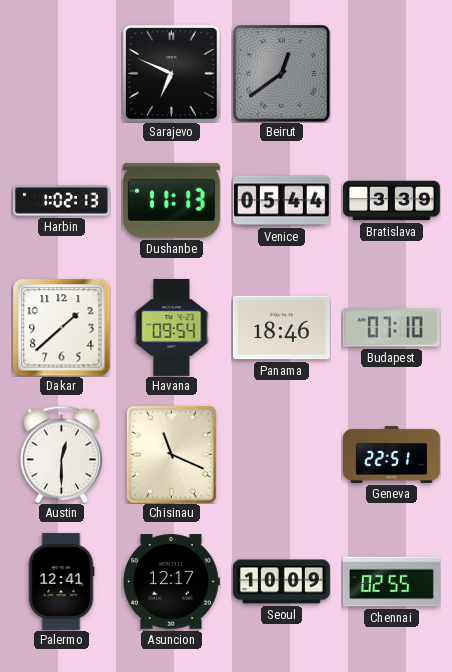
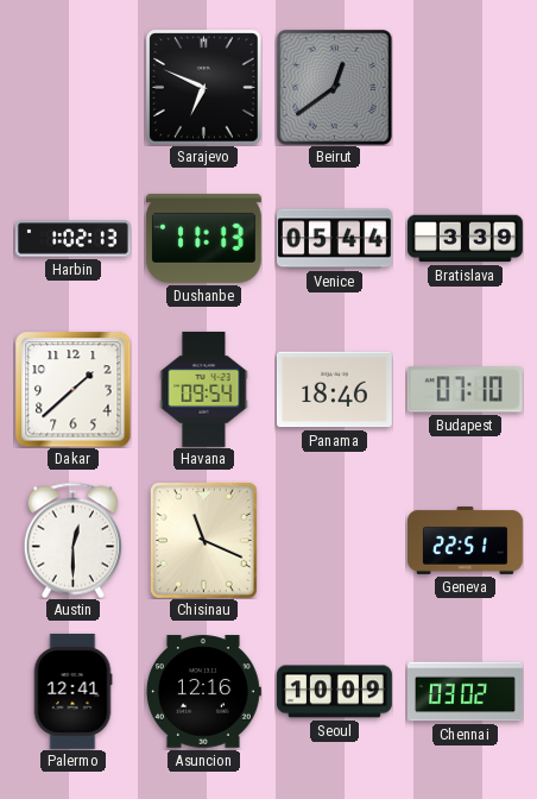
Asuncion: 12:17 -> 12:16
Chennai: 02:55 -> 03:02
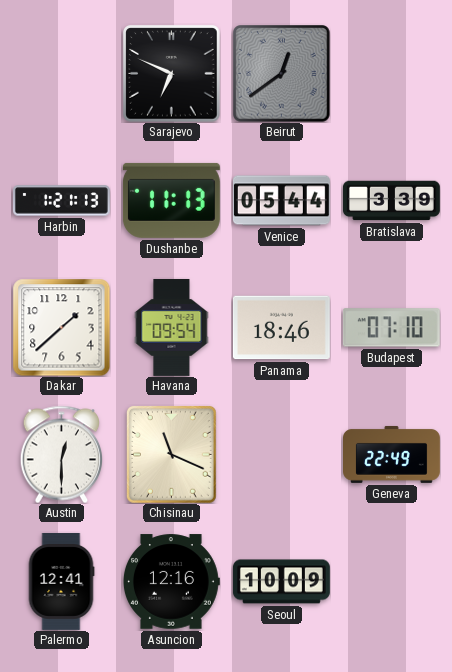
Harbin: 1:02 -> 1:21
Geneva: 22:51 -> 22:49
Chennai: 03:02 -> none
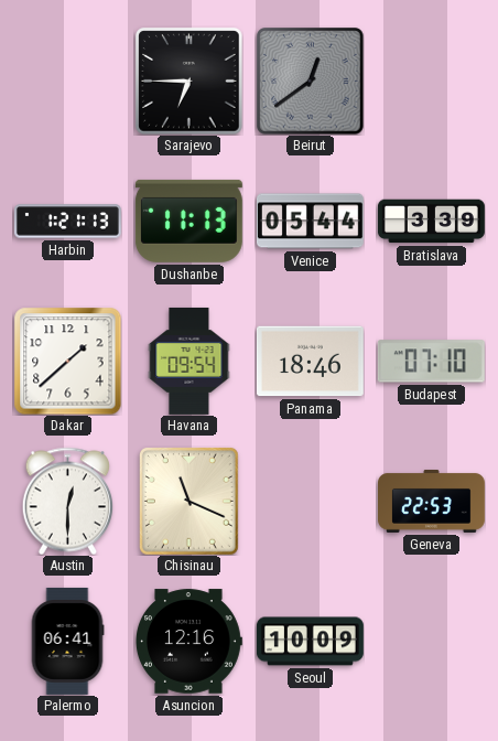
Sarajevo: 6:49 -> 6:45
Geneva: 22:49 -> 22:53
Palermo: 12:41 -> 06:41
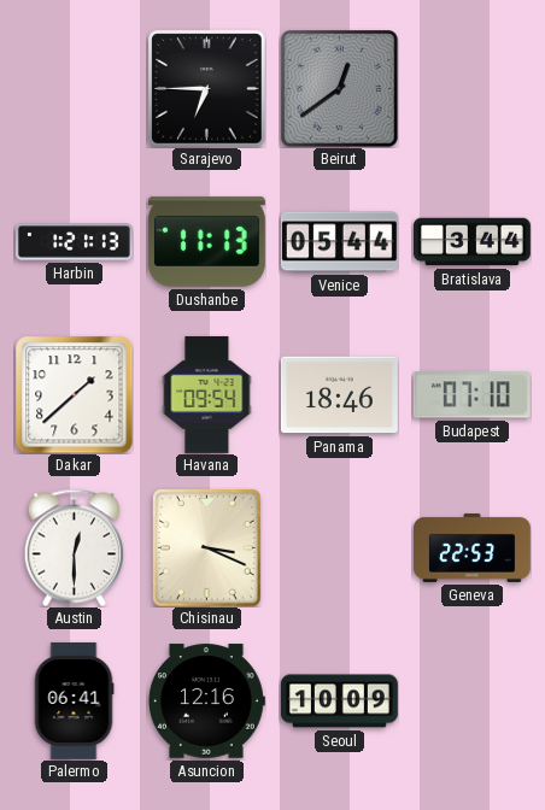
Bratislava: 3:39 -> 3:44
Chisinau: 11:19 -> 3:19
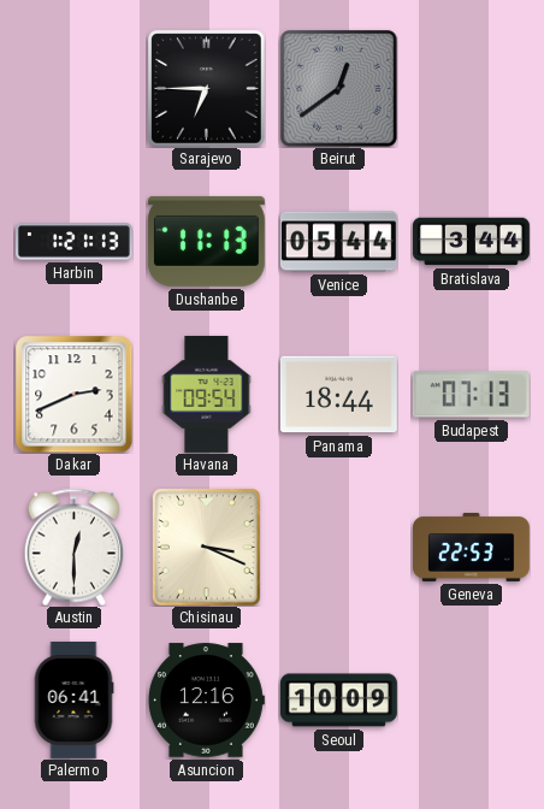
Dakar: 1:38 -> 2:41
Panama: 18:46 -> 18:44
Budapest: 07:10 -> 07:13
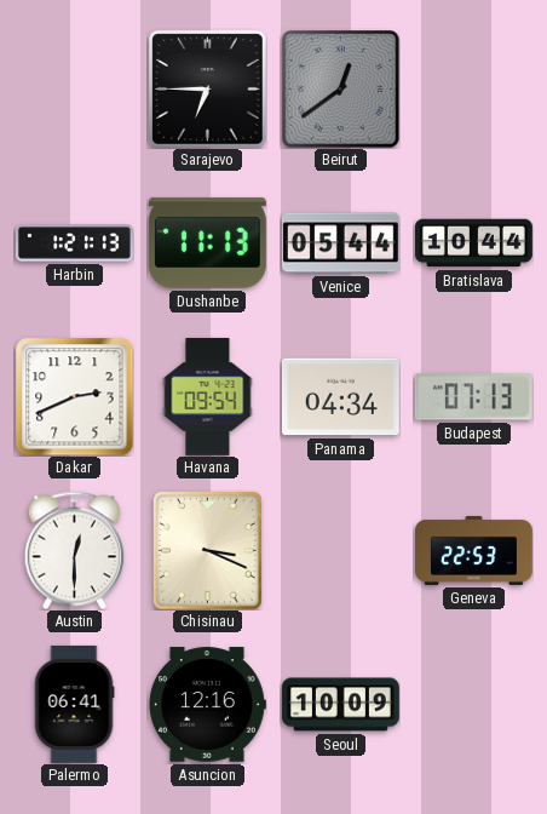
Bratislava: 3:44 -> 10:44
Panama: 18:44 -> 04:34
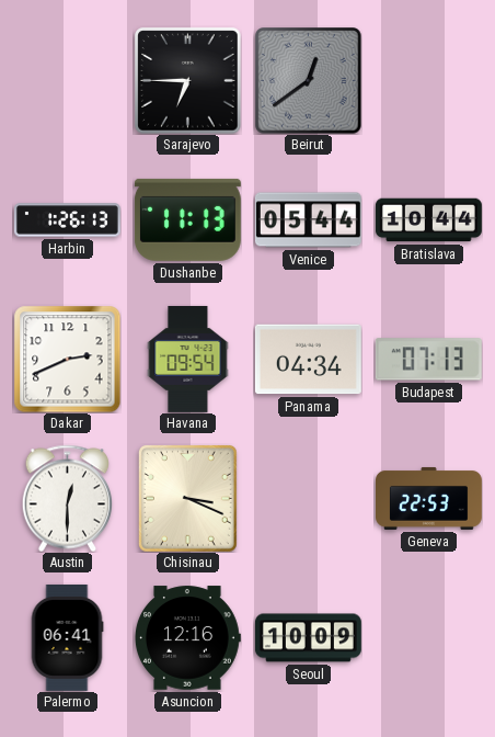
Harbin: 1:21 -> 1:26
